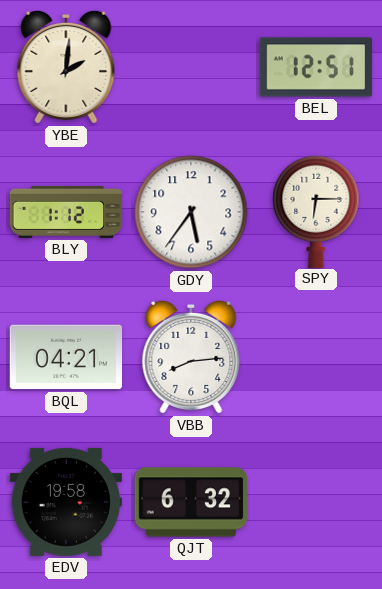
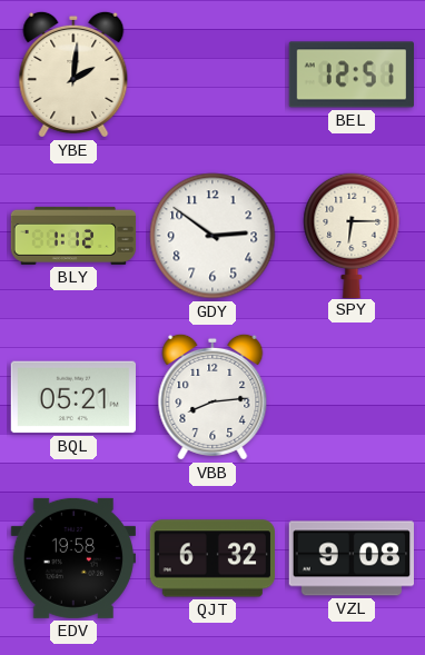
GDY: 5:36 -> 2:51
BQL: 04:21 -> 05:21
VZL: none -> 9:08
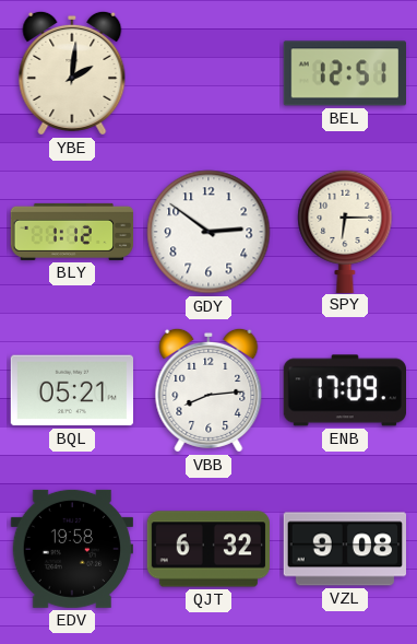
ENB: none -> 17:09
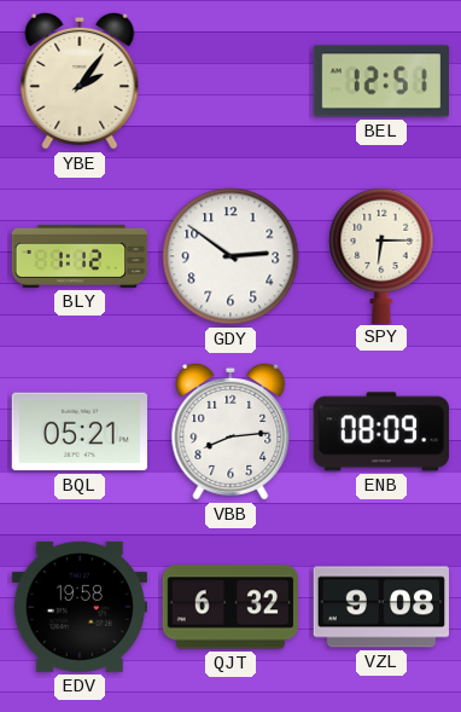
YBE: 2:01 -> 2:06
ENB: 17:09 -> 08:09
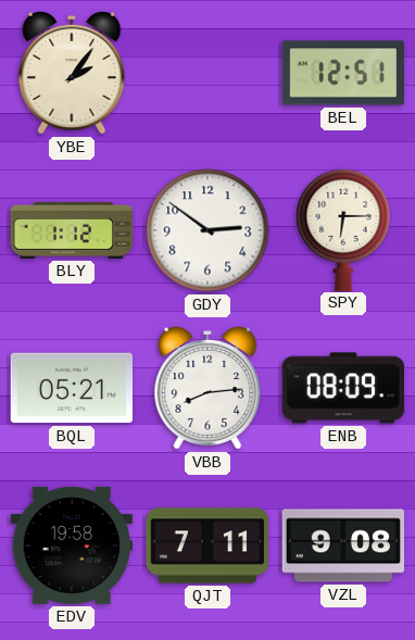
QJT: 6:32 -> 7:11
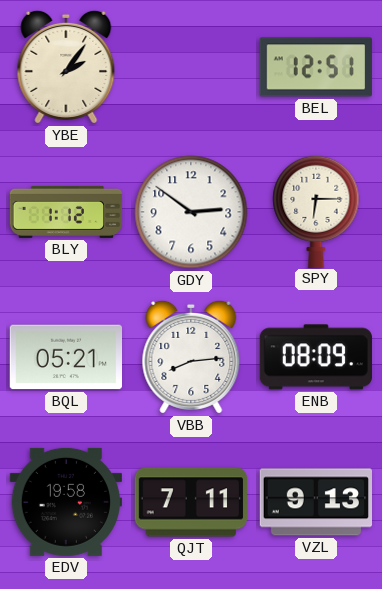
VZL: 9:08 -> 9:13
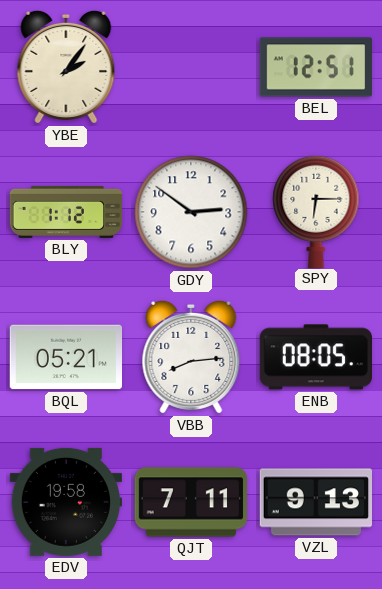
ENB: 08:09 -> 08:05
